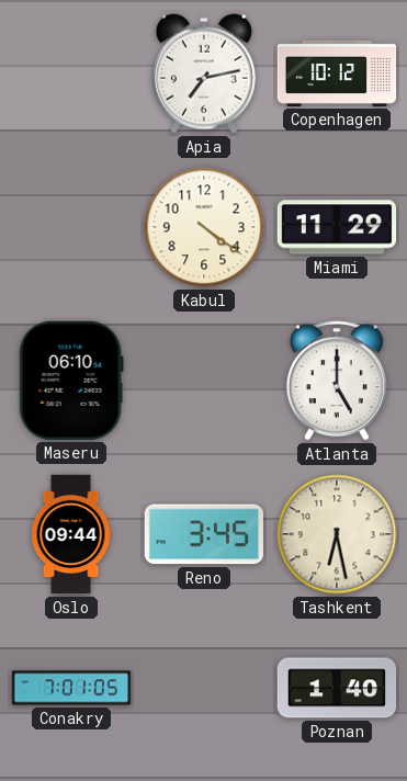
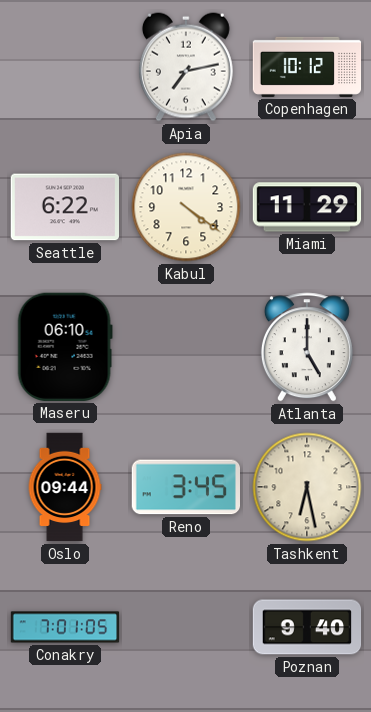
Seattle: none -> 6:22
Poznan: 1:40 -> 9:40
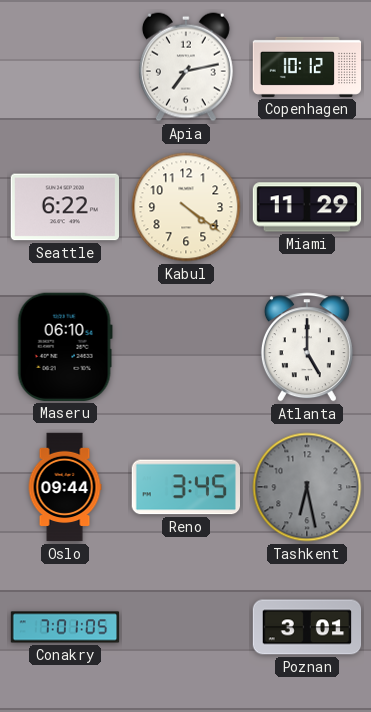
Tashkent dial: cream -> grey
Poznan: 9:40 -> 3:01
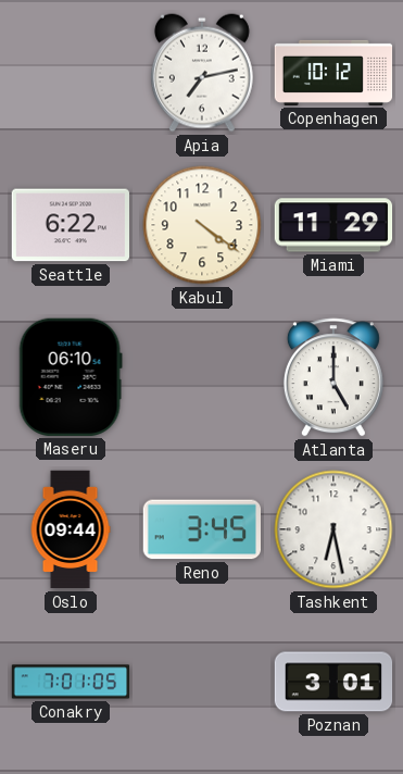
Tashkent dial: grey -> white
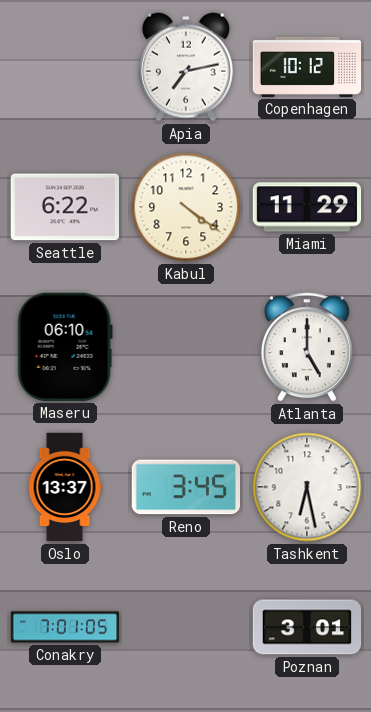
Oslo: 09:44 -> 13:37
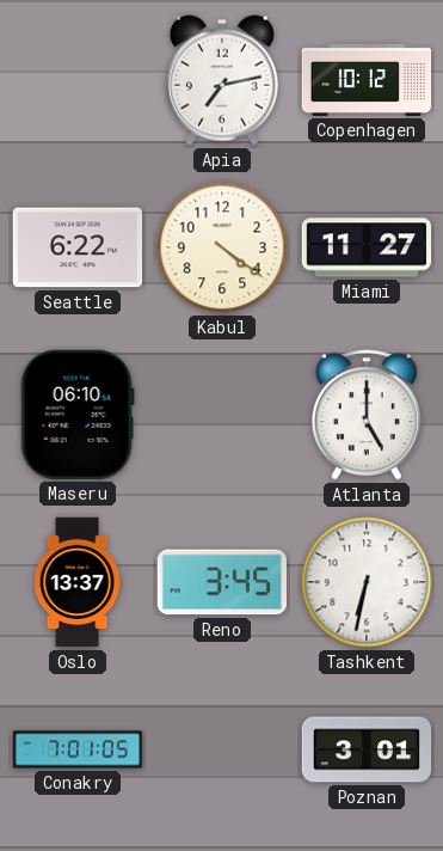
Miami: 11:29 -> 11:27
Tashkent: 6:28 -> 6:32
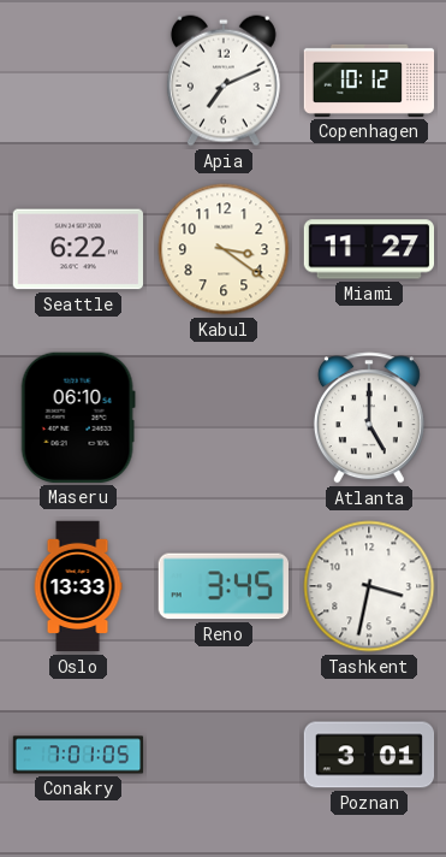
Apia: 7:13 -> 7:11
Kabul: 4:21 -> 3:21
Oslo: 13:37 -> 13:33
Tashkent: 6:32 -> 3:32
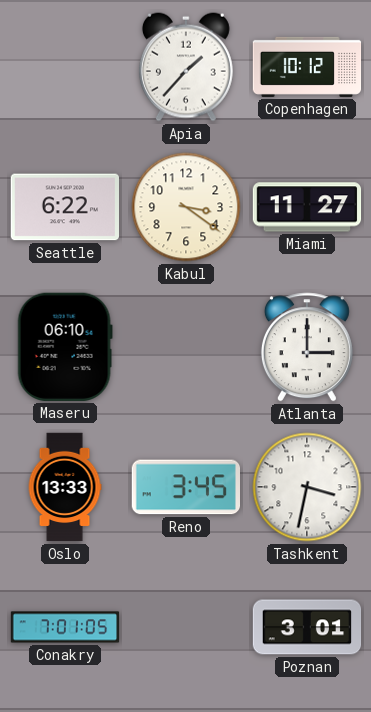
Apia: 7:11 -> 1:37
Atlanta: 5:00 -> 3:00
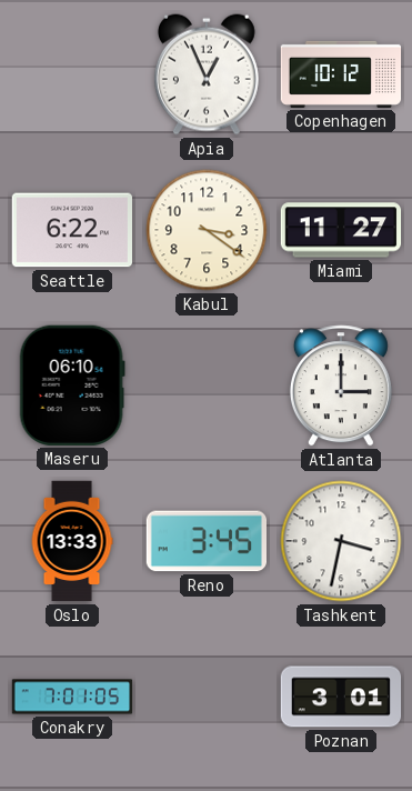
Apia: 1:37 -> 12:56
